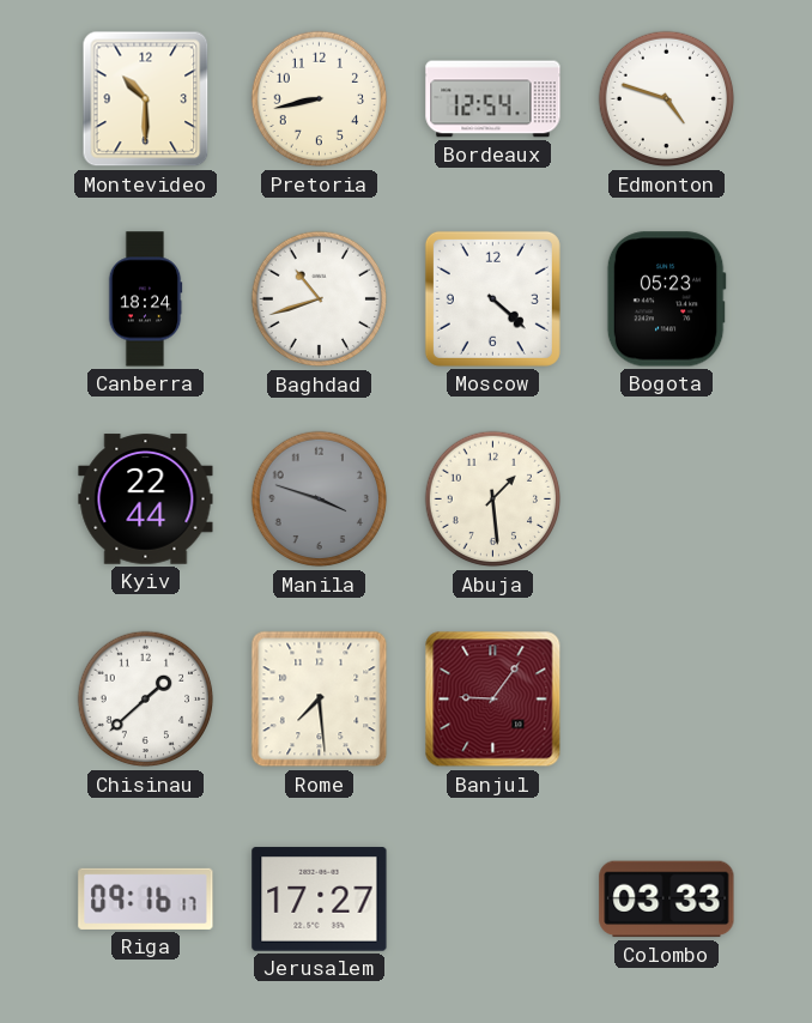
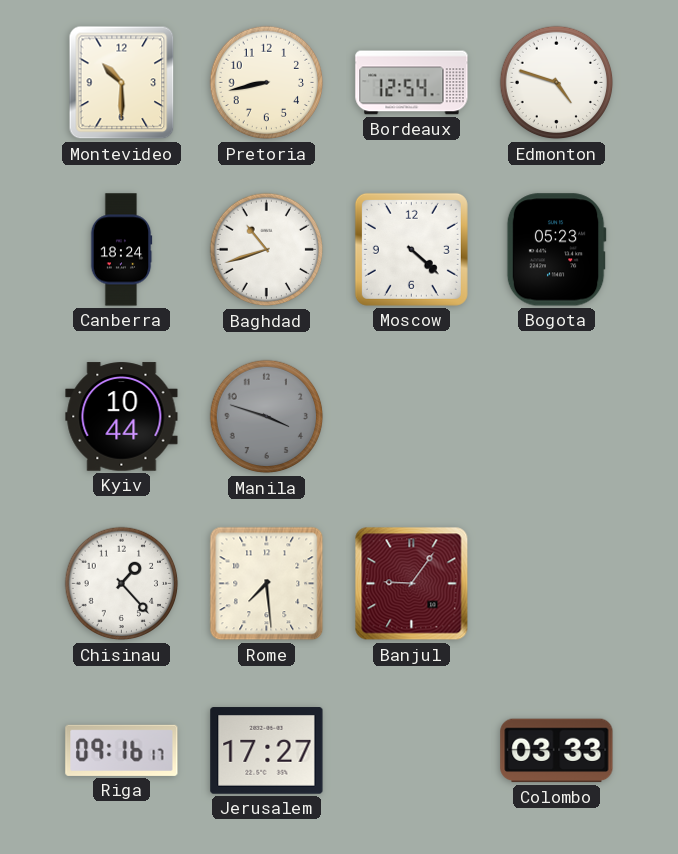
Kyiv: 22:44 -> 10:44
Abuja: 1:29 -> none
Chisinau: 1:38 -> 1:23
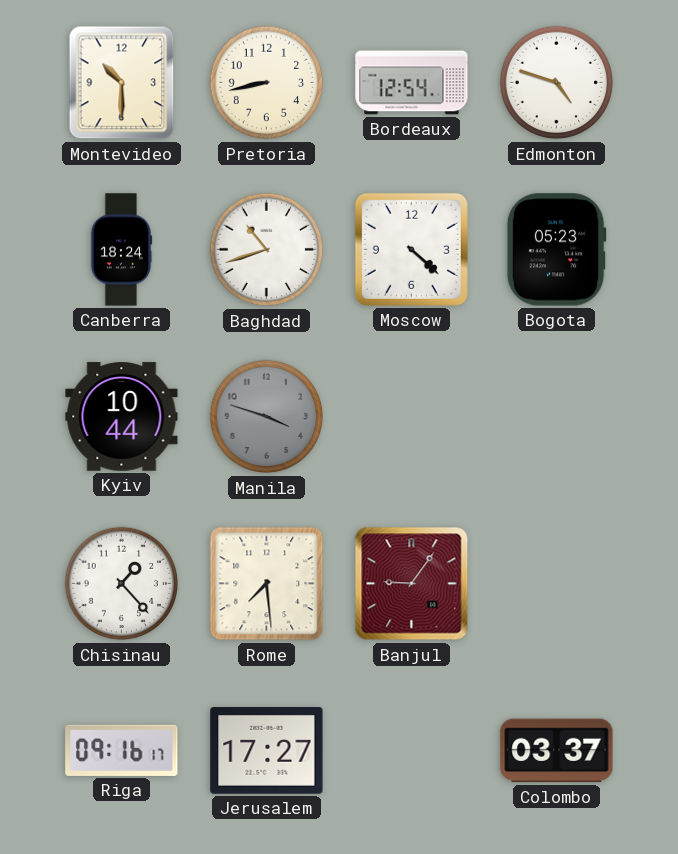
Colombo: 03:33 -> 03:37
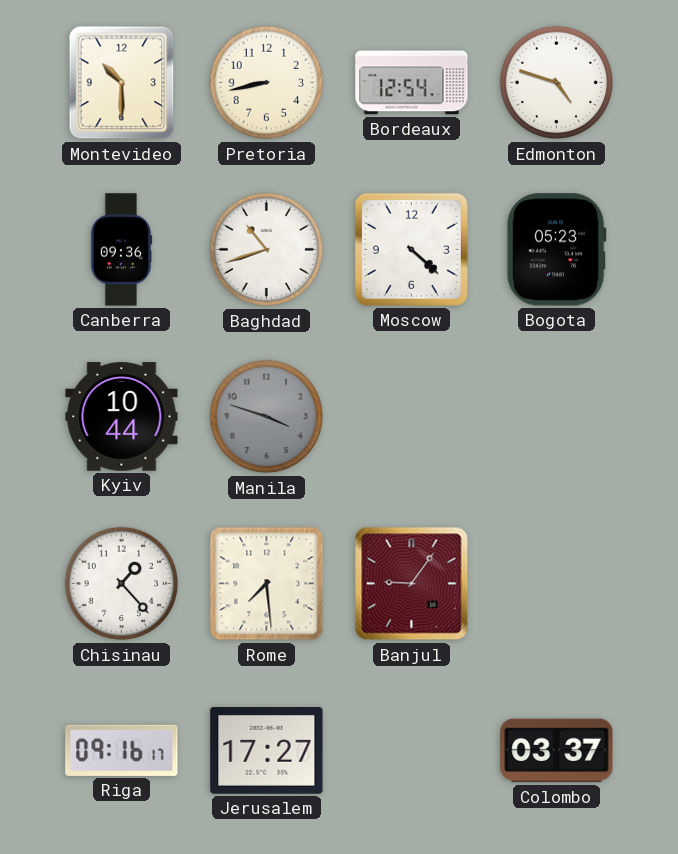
Canberra: 18:24 -> 09:36
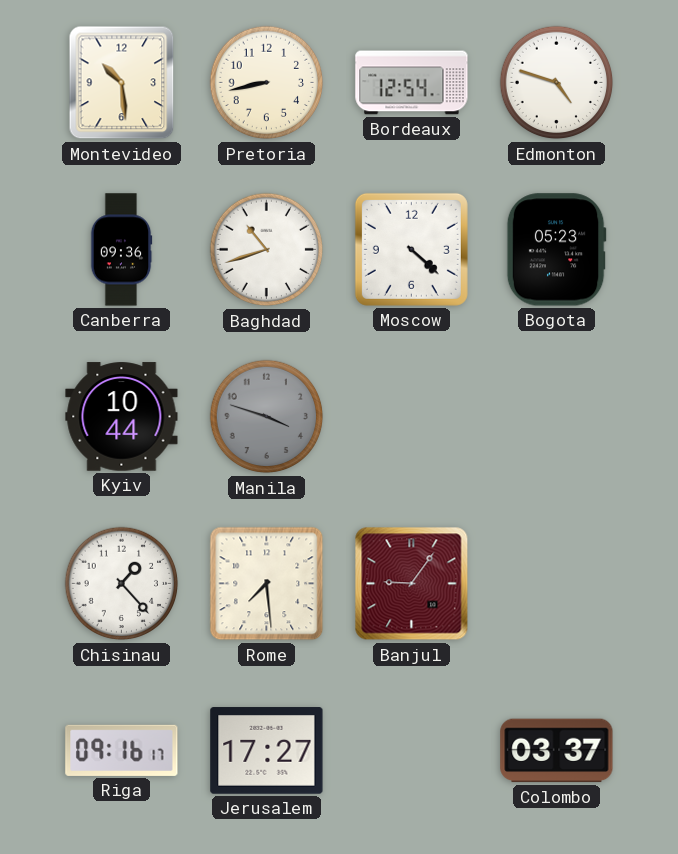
Montevideo: 10:30 -> 10:29
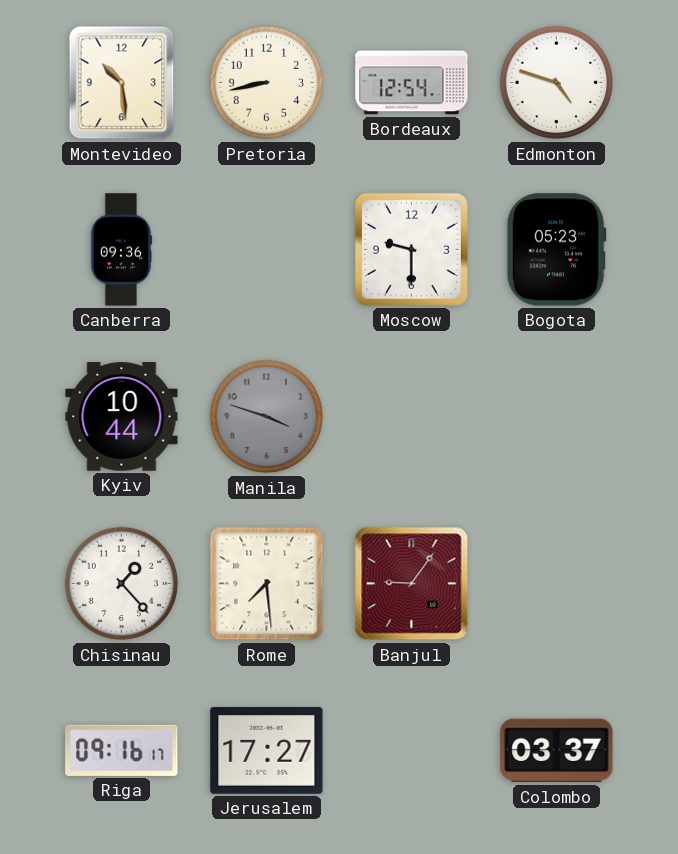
Baghdad: 10:42 -> none
Moscow: 4:22 -> 9:30
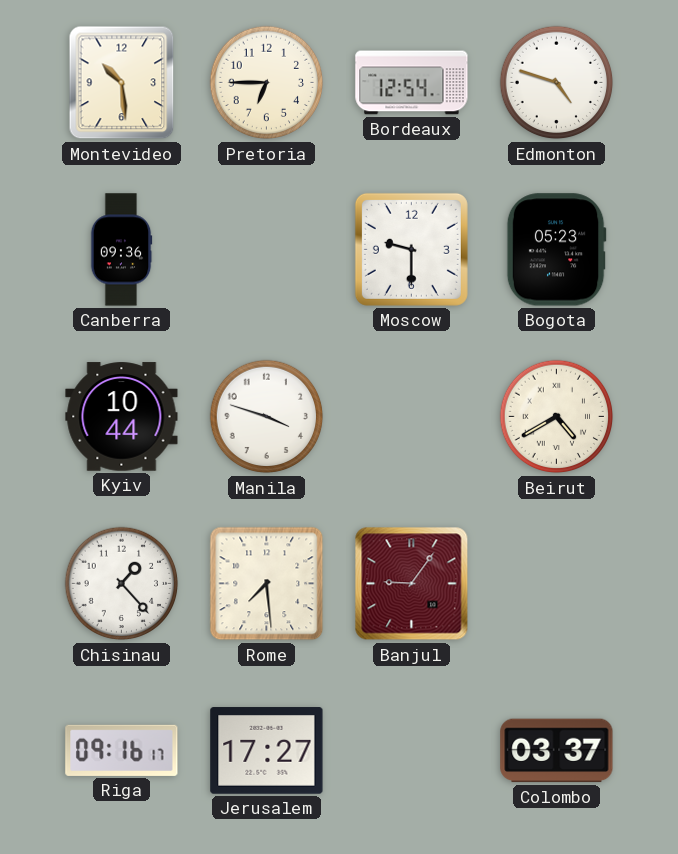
Pretoria: 8:43 -> 6:45
Manila dial: grey -> white
Beirut: none -> 4:40
